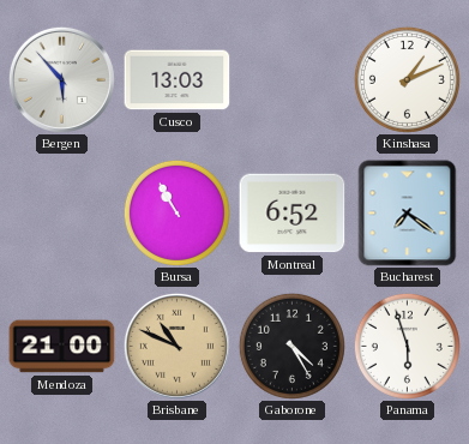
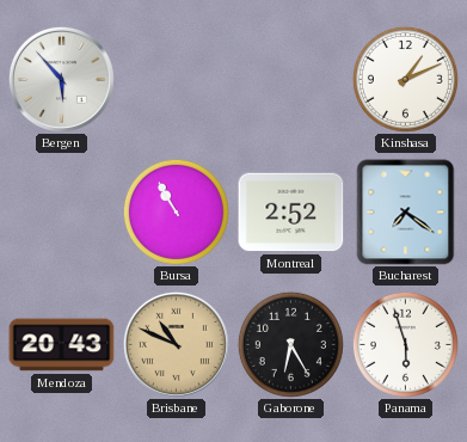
Cusco: 13:03 -> none
Montreal: 6:52 -> 2:52
Mendoza: 21:00 -> 20:43
Gaborone: 4:25 -> 6:25
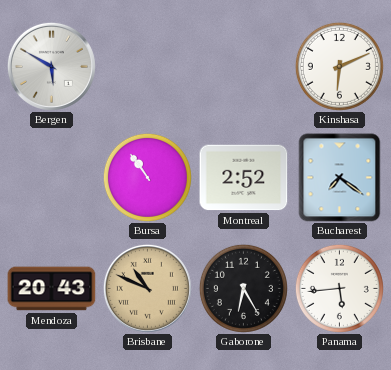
Bergen: 5:53 -> 5:50
Kinshasa: 1:11 -> 6:11
Bursa: 10:55 -> 10:54
Panama: 5:57 -> 5:44
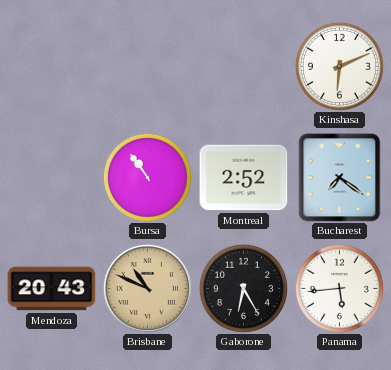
Bergen: 5:50 -> none
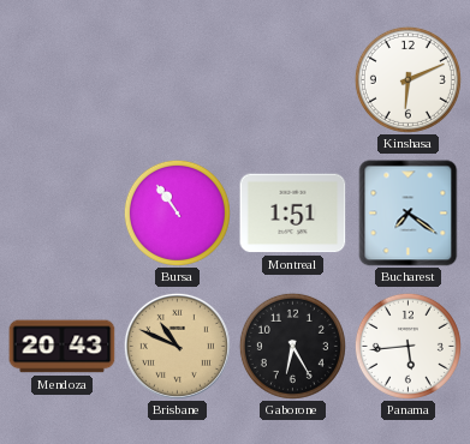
Montreal: 2:52 -> 1:51
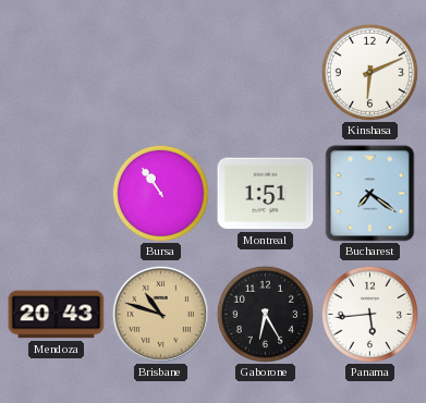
Brisbane: 10:49 -> 10:48
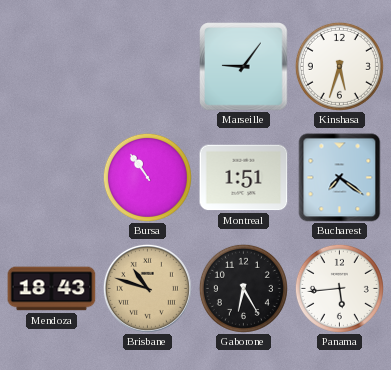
Marseille: none -> 9:06
Kinshasa: 6:11 -> 5:33
Mendoza: 20:43 -> 18:43
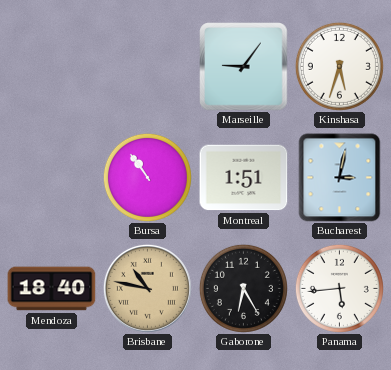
Bucharest: 7:21 -> 3:02
Mendoza: 18:43 -> 18:40
Brisbane: 10:48 -> 10:47
